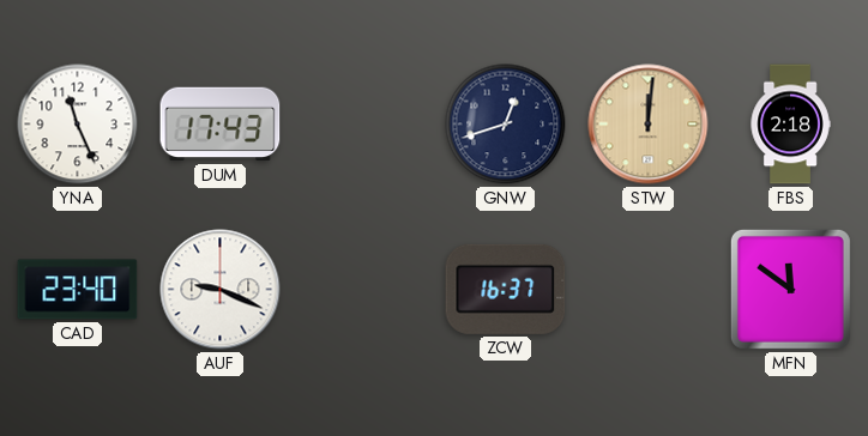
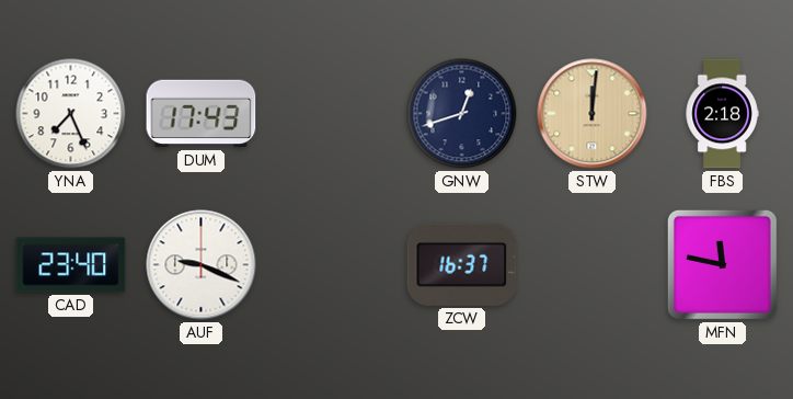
YNA: 11:26 -> 7:26
MFN: 11:51 -> 11:47
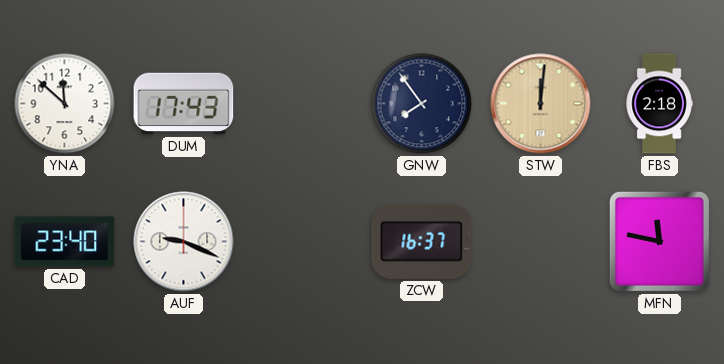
YNA: 7:26 -> 11:52
GNW: 12:42 -> 7:54
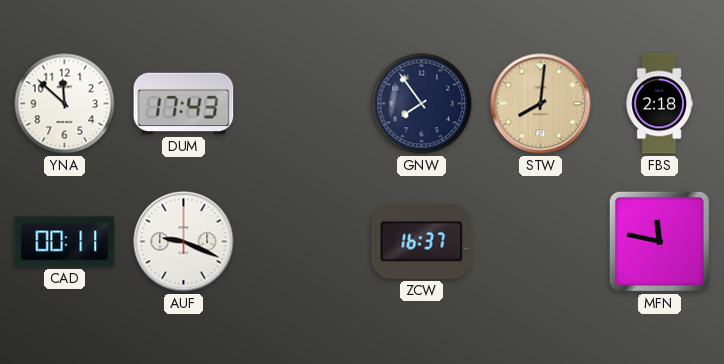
STW: 12:01 -> 8:01
CAD: 23:40 -> 00:11
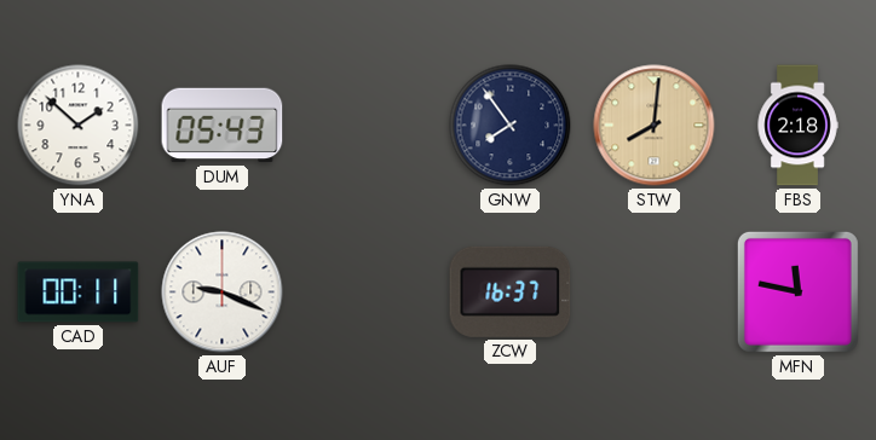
YNA: 11:52 -> 1:52
DUM: 17:43 -> 05:43
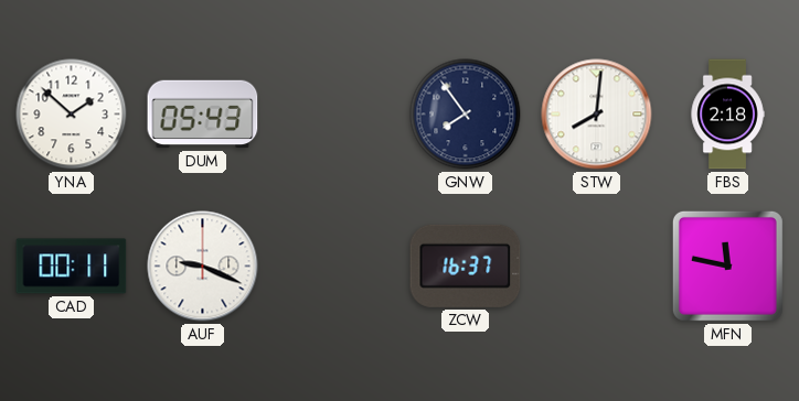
STW dial: champagne -> white
